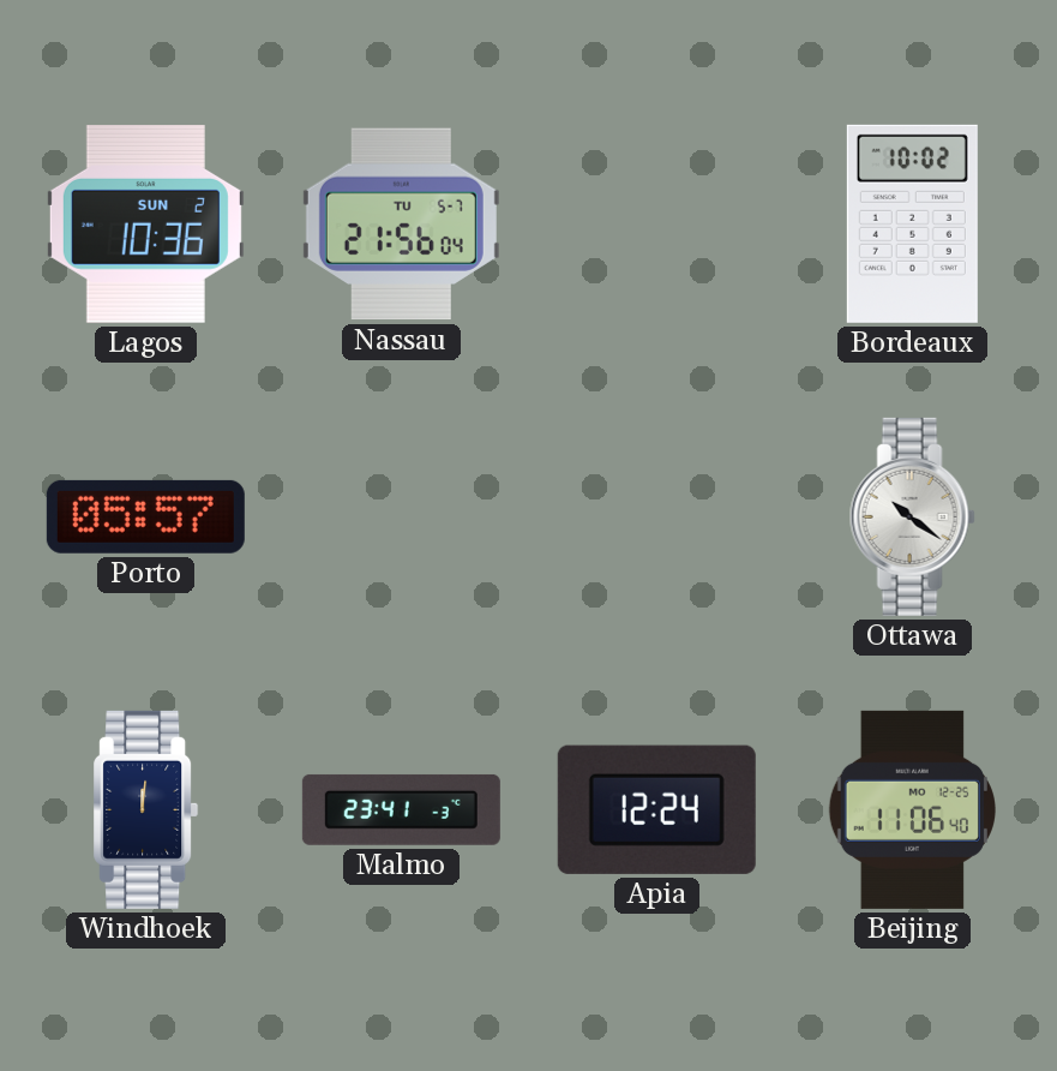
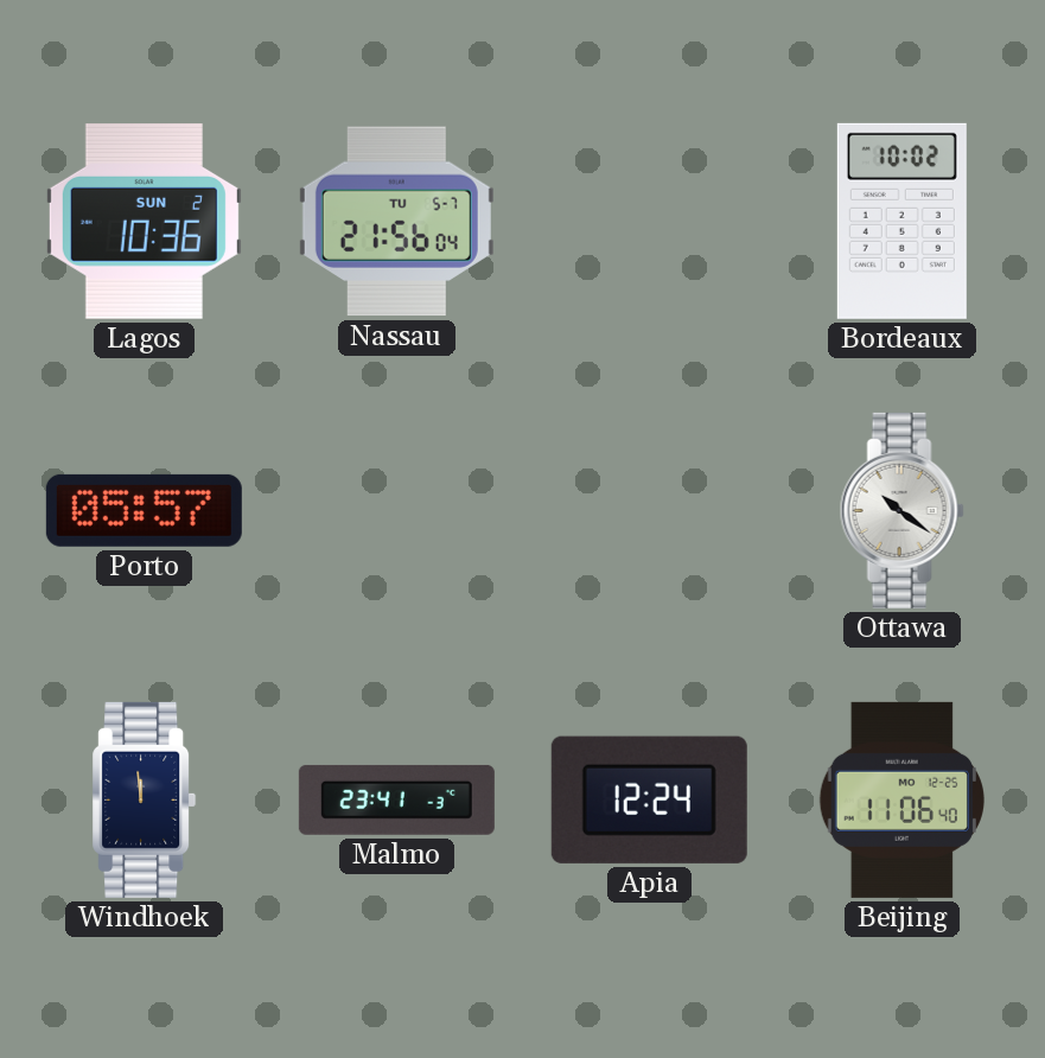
Windhoek: 12:01 -> 11:59
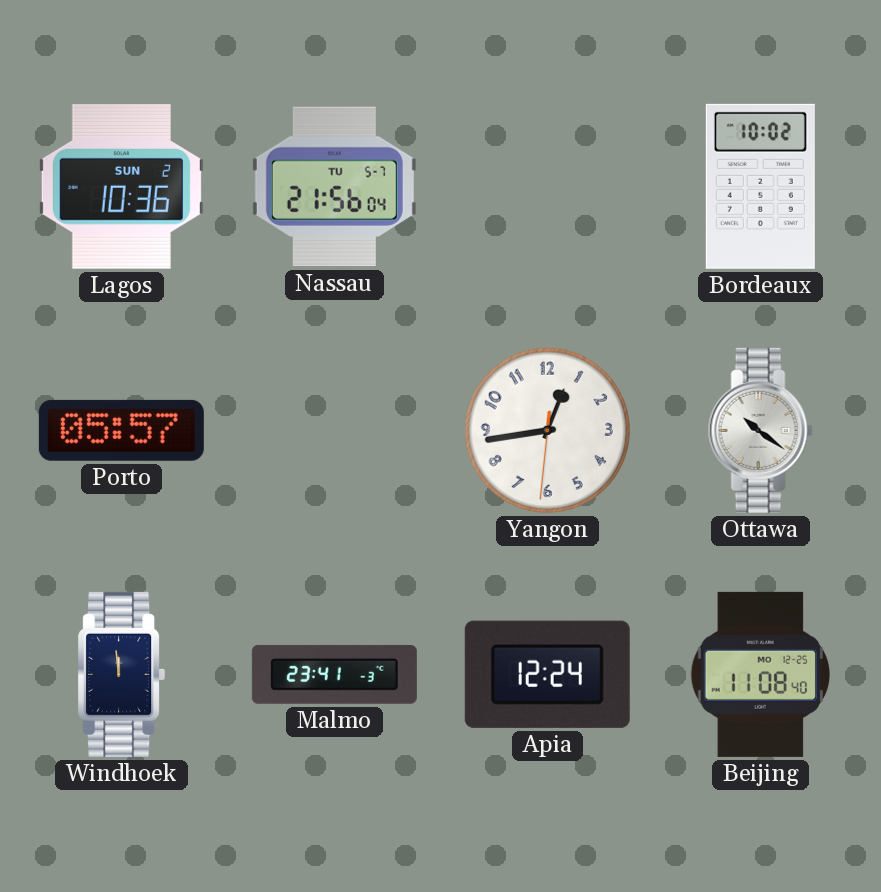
Yangon: none -> 12:43
Beijing: 11:06 -> 11:08
